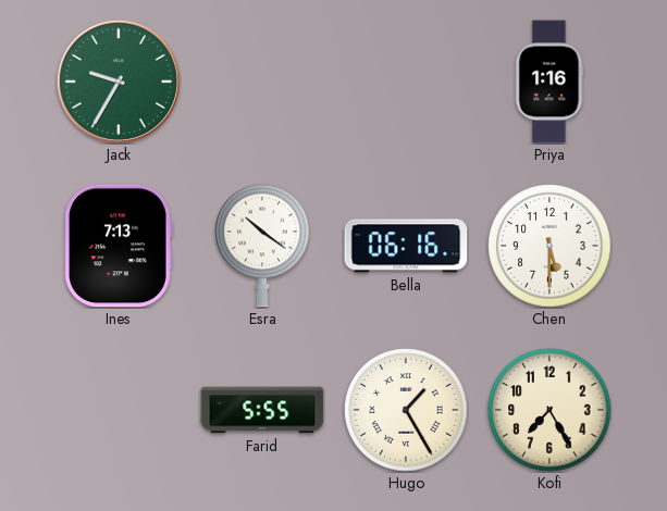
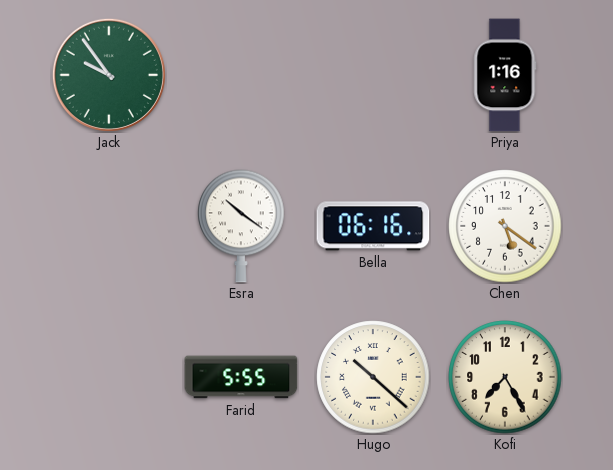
Jack: 9:35 -> 9:54
Ines: 7:13 -> none
Chen: 5:30 -> 5:21
Hugo: 1:25 -> 10:22
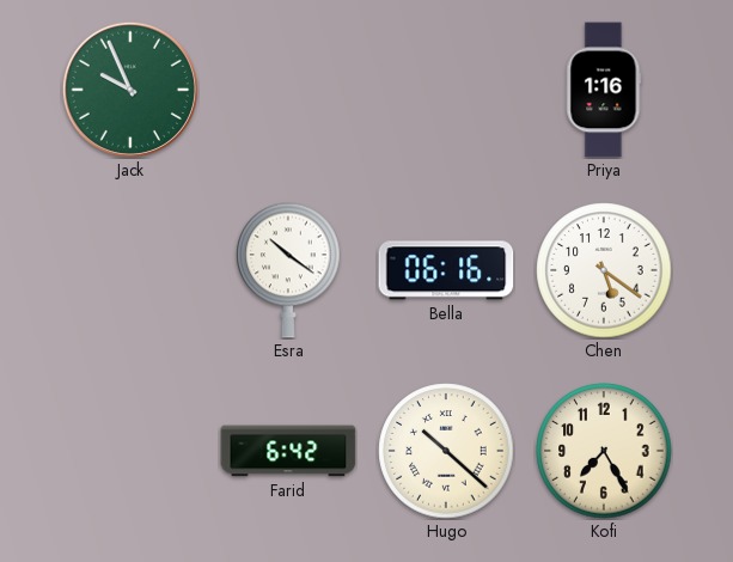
Jack: 9:54 -> 9:56
Farid: 5:55 -> 6:42
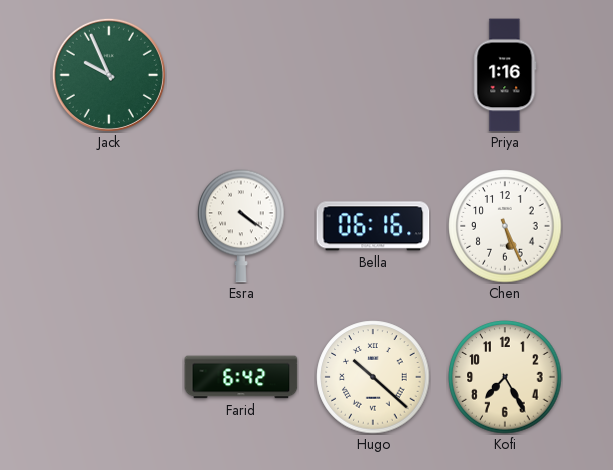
Esra: 10:21 -> 4:21
Chen: 5:21 -> 5:26
